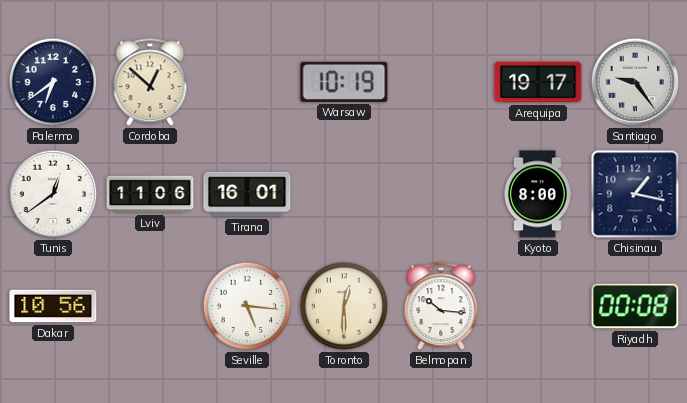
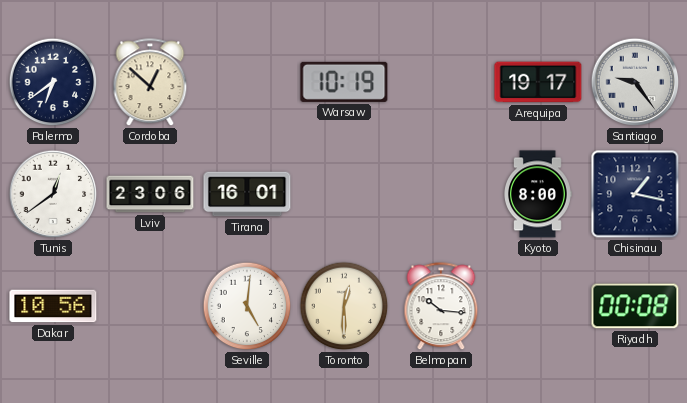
Lviv: 11:06 -> 23:06
Seville: 5:16 -> 5:01
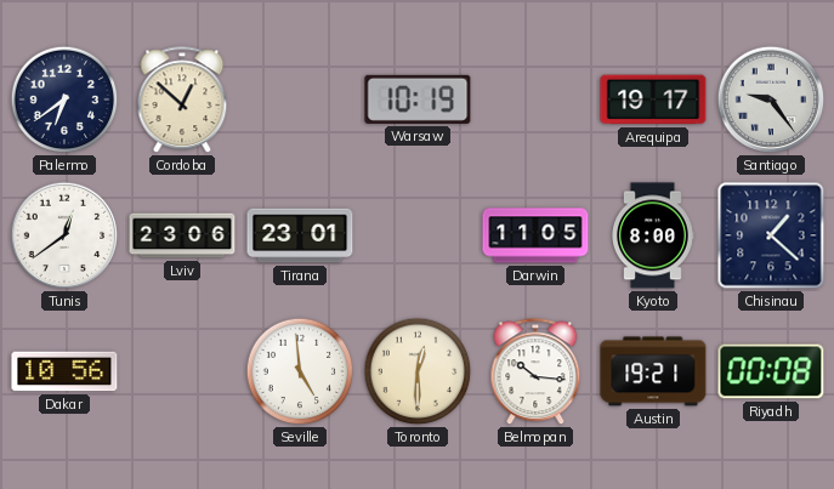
Tirana: 16:01 -> 23:01
Darwin: none -> 11:05
Chisinau: 1:17 -> 1:22
Seville: 5:01 -> 4:59
Austin: none -> 19:21
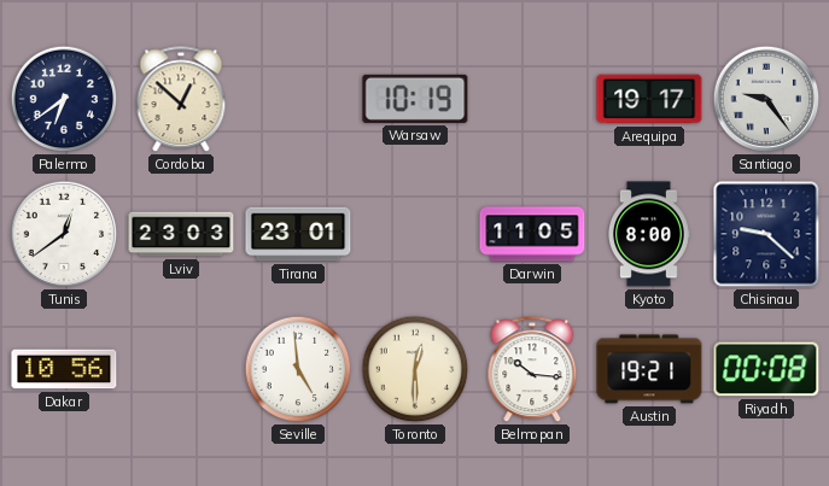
Lviv: 23:06 -> 23:03
Chisinau: 1:22 -> 9:22
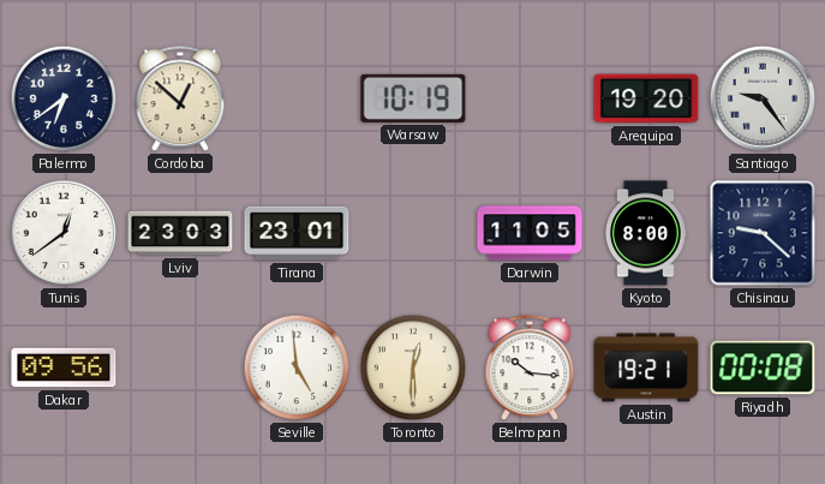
Arequipa: 19:17 -> 19:20
Dakar: 10:56 -> 09:56
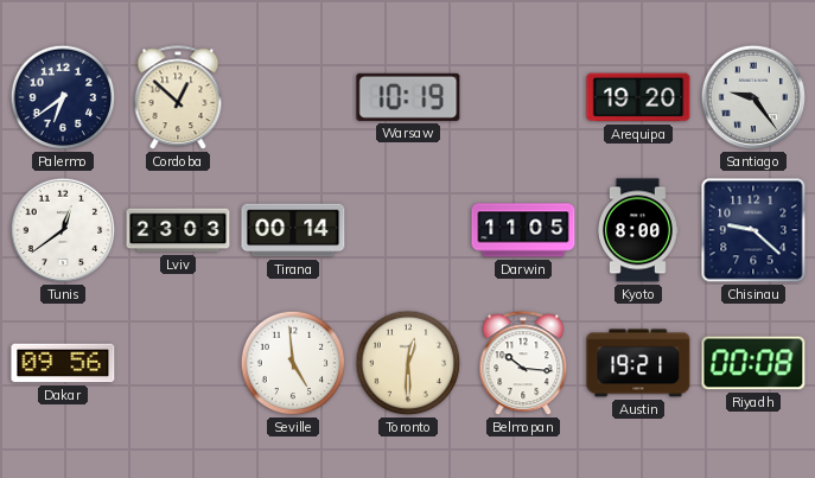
Tirana: 23:01 -> 00:14
